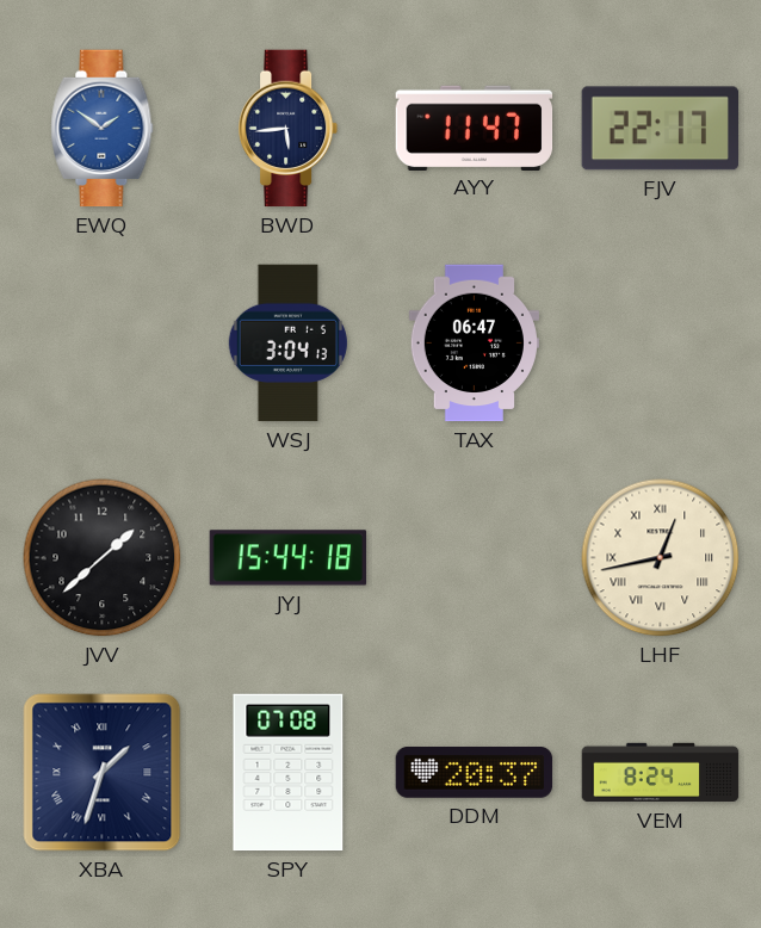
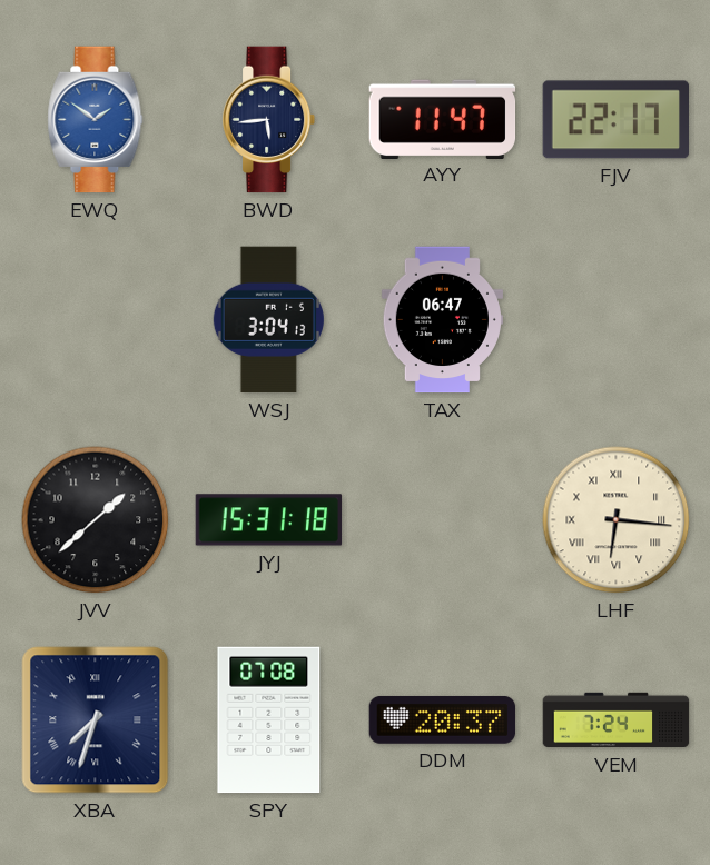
JYJ: 15:44 -> 15:31
LHF: 12:43 -> 6:16
XBA: 1:33 -> 7:33
VEM: 8:24 -> 7:24
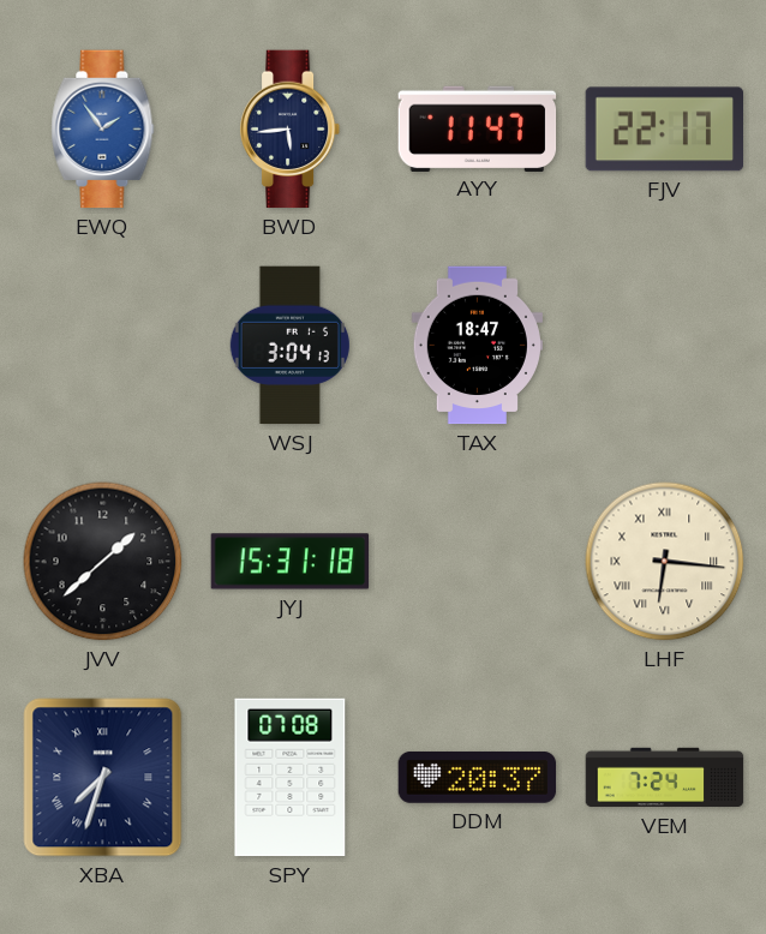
EWQ: 1:51 -> 1:54
TAX: 06:47 -> 18:47
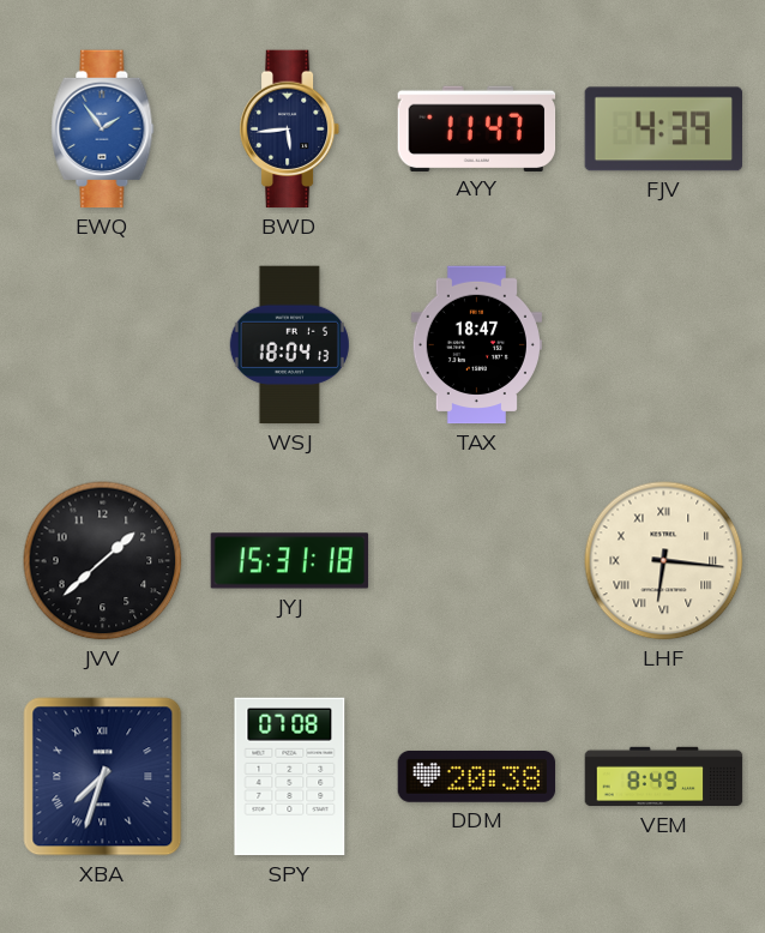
FJV: 22:17 -> 4:39
WSJ: 3:04 -> 18:04
DDM: 20:37 -> 20:38
VEM: 7:24 -> 8:49
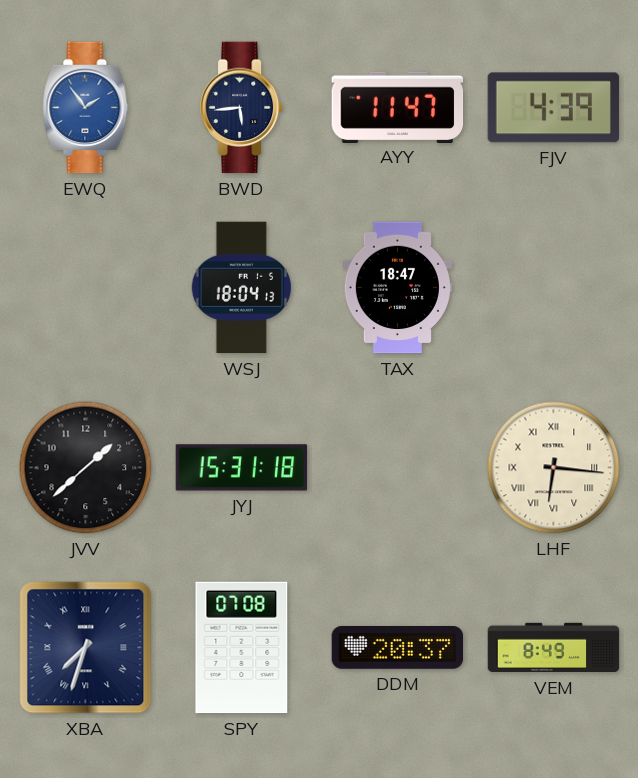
DDM: 20:38 -> 20:37
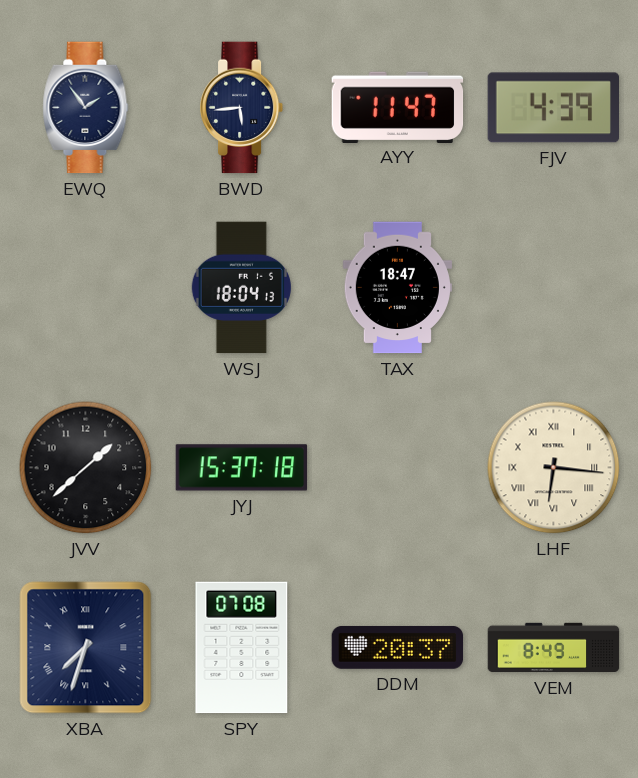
EWQ dial: blue -> navy
JYJ: 15:31 -> 15:37
